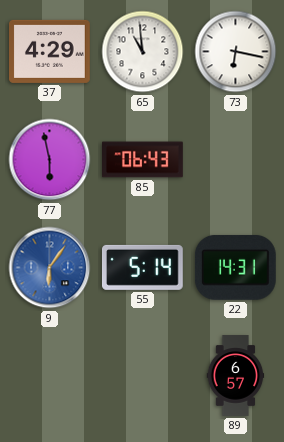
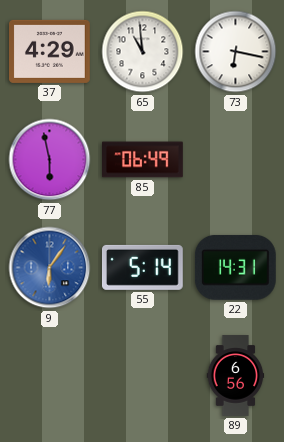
85: 06:43 -> 06:49
89: 6:57 -> 6:56
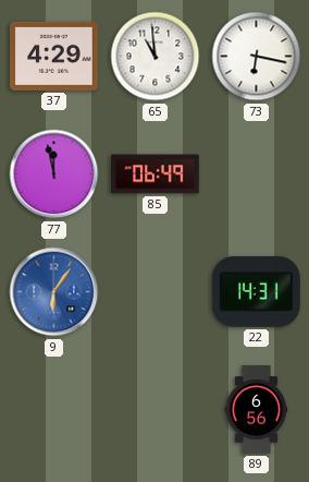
77: 5:58 -> 11:58
55: 5:14 -> none
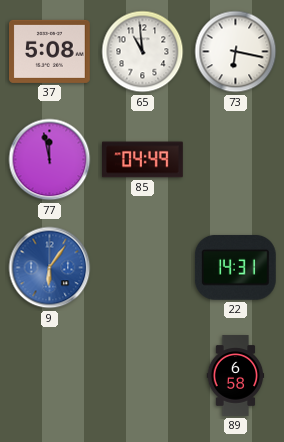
37: 4:29 -> 5:08
85: 06:49 -> 04:49
89: 6:56 -> 6:58
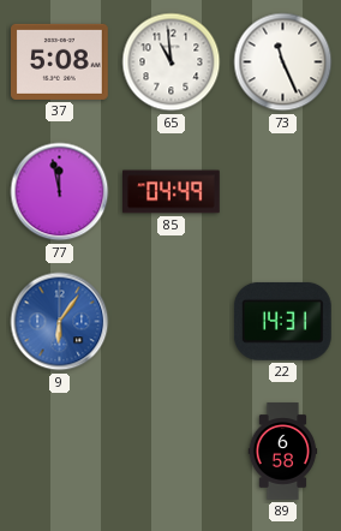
73: 6:17 -> 11:26
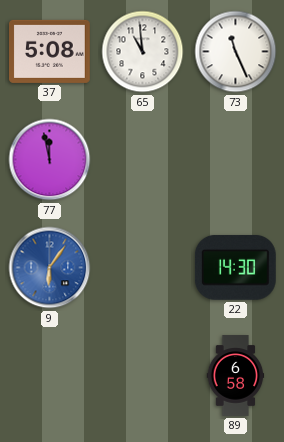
85: 04:49 -> none
22: 14:31 -> 14:30
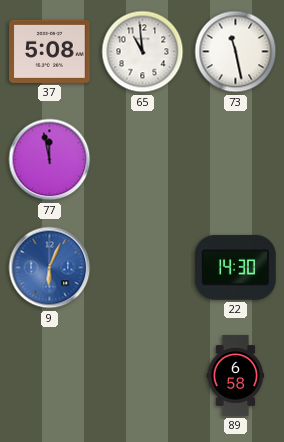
73: 11:26 -> 11:28
9: 6:06 -> 6:04
